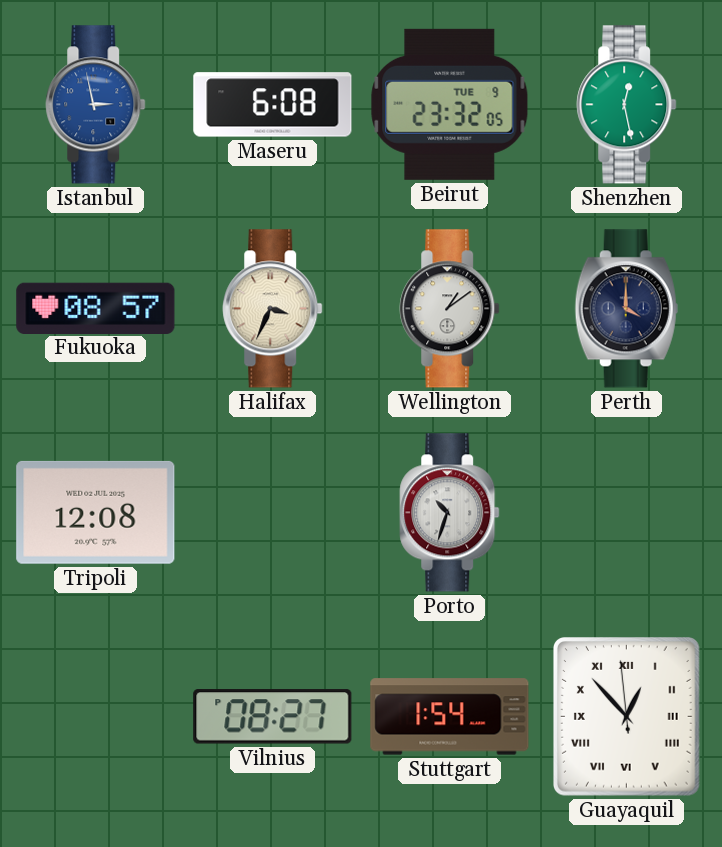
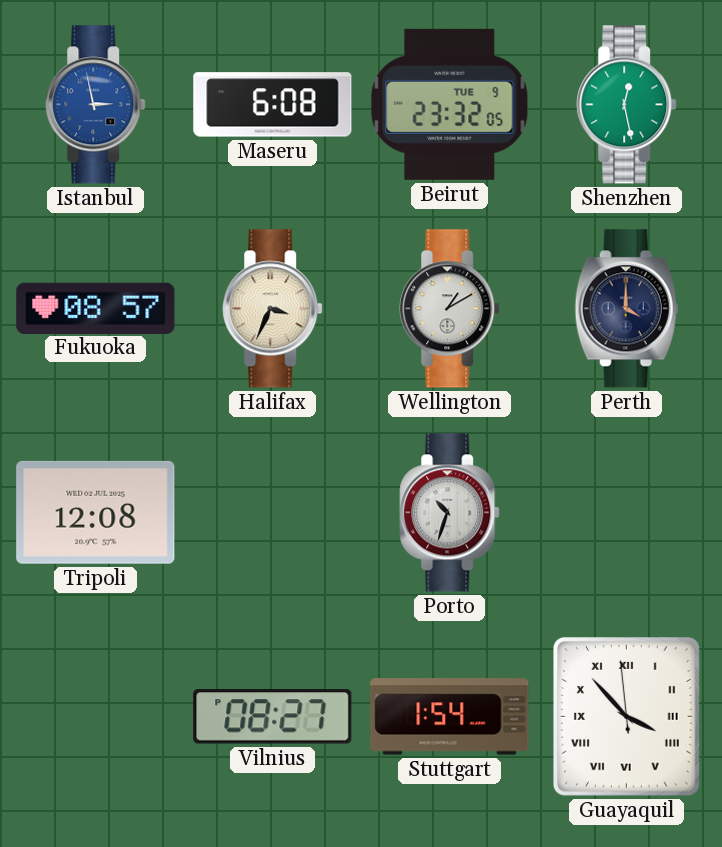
Wellington: 1:09 -> 1:10
Guayaquil: 12:52 -> 3:52
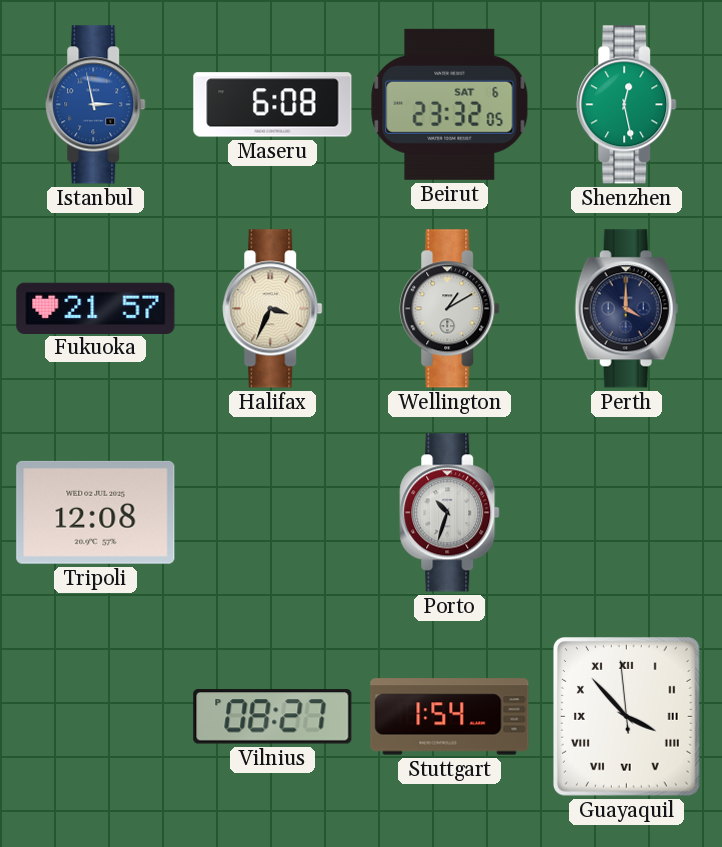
Beirut date: TUE 9 -> SAT 6
Fukuoka: 08:57 -> 21:57
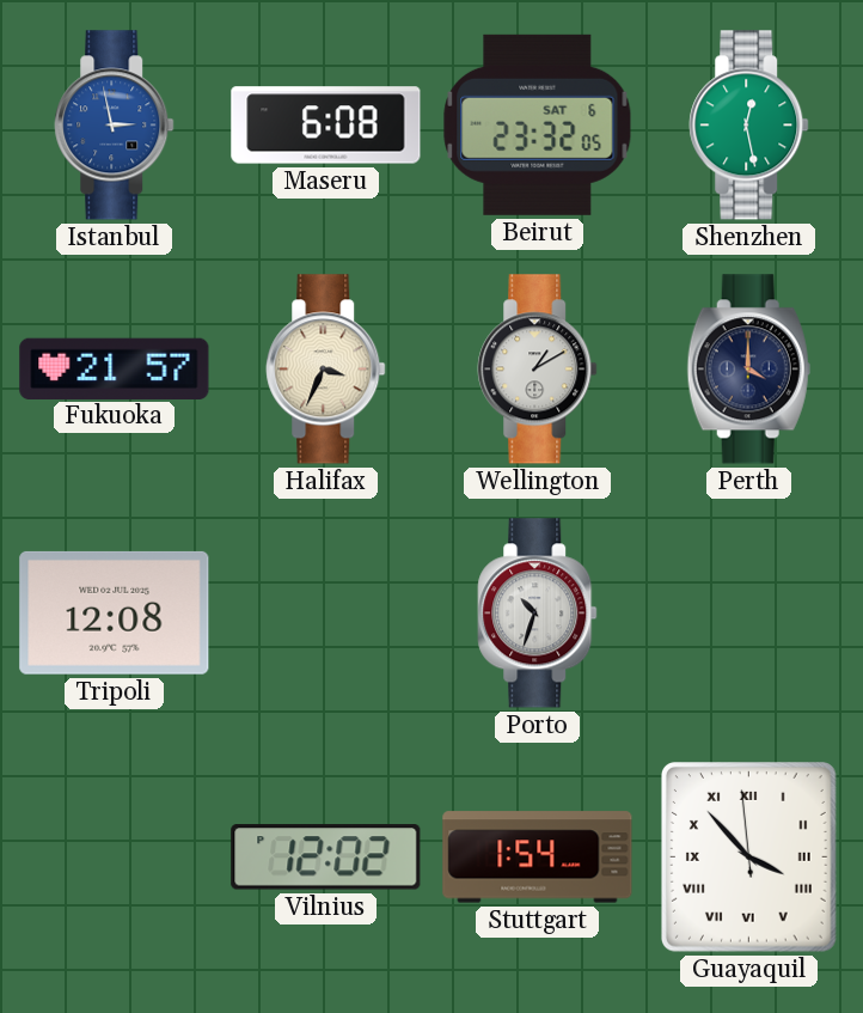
Vilnius: 08:27 -> 12:02
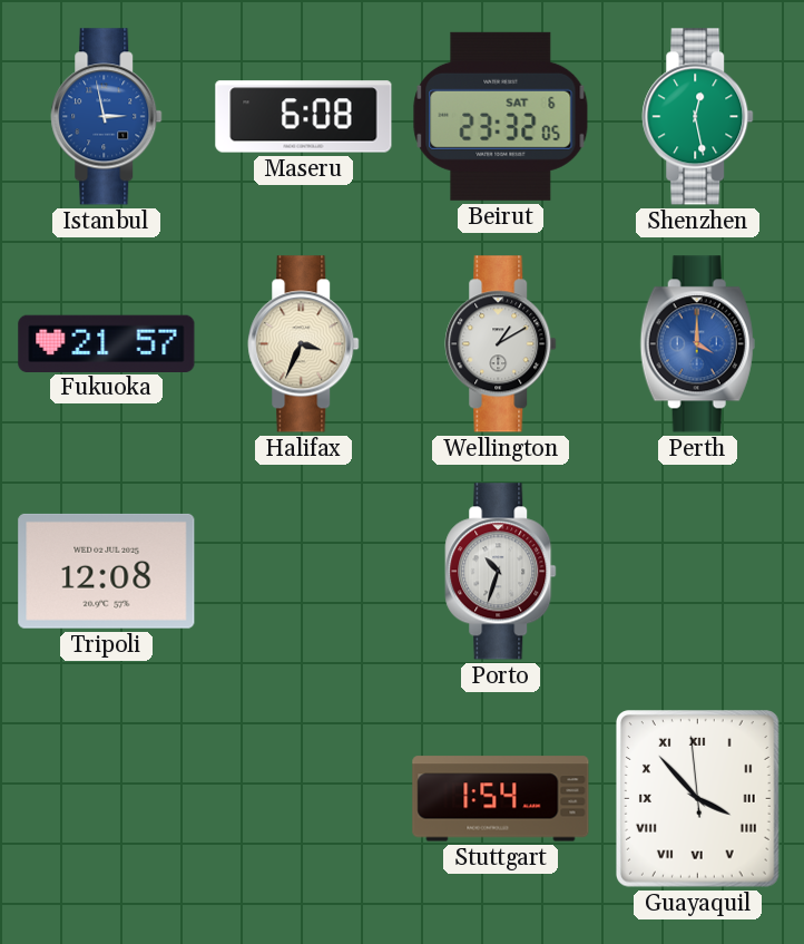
Perth dial: navy -> blue
Vilnius: 12:02 -> none
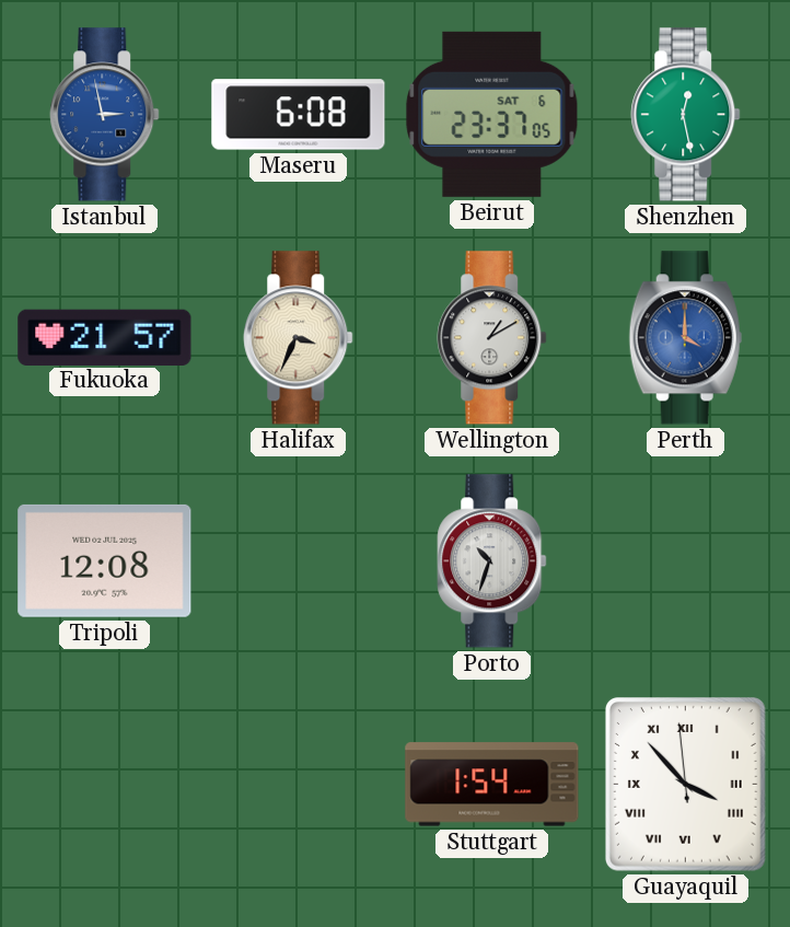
Beirut: 23:32 -> 23:37
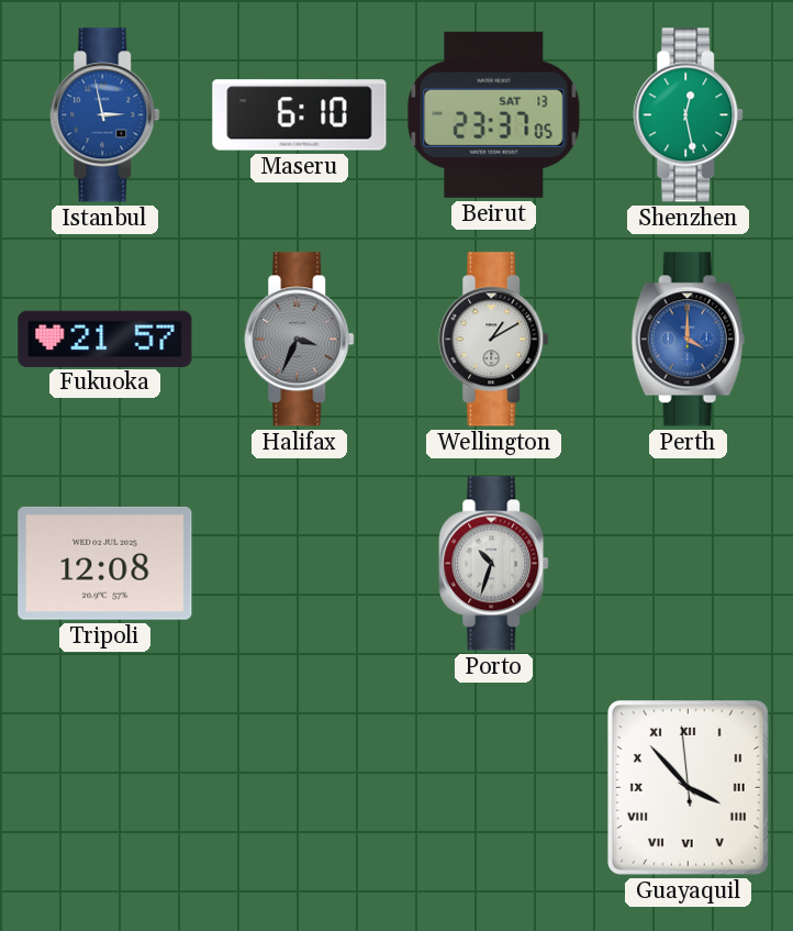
Maseru: 6:08 -> 6:10
Beirut date: SAT 6 -> SAT 13
Halifax dial: cream -> grey
Stuttgart: 1:54 -> none
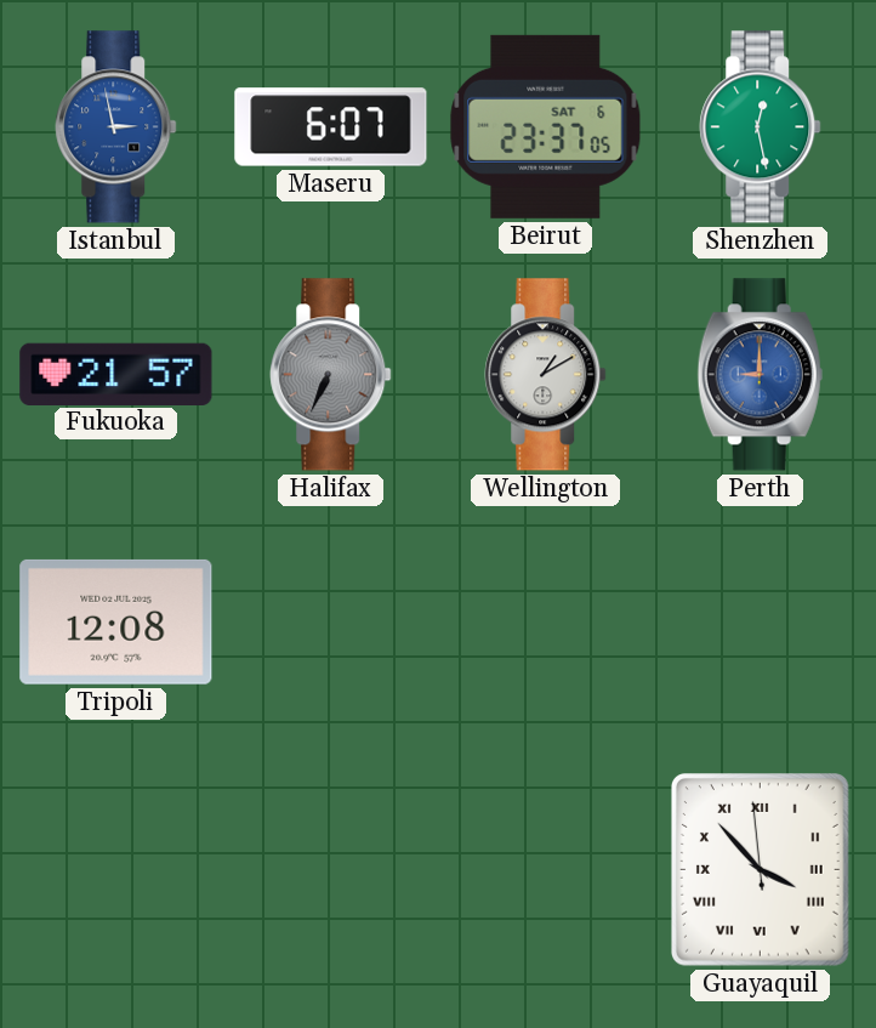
Maseru: 6:10 -> 6:07
Beirut date: SAT 13 -> SAT 6
Halifax: 3:34 -> 6:34
Perth: 4:00 -> 9:00
Porto: 10:33 -> none
